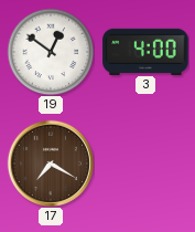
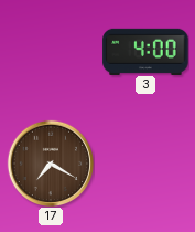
19: 12:51 -> none
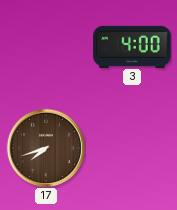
17: 7:20 -> 7:42
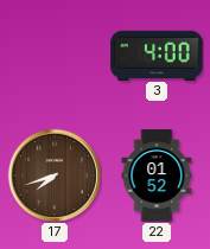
22: none -> 01:52
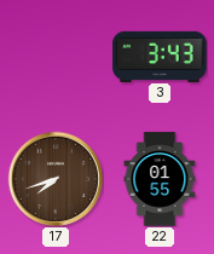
3: 4:00 -> 3:43
22: 01:52 -> 01:55
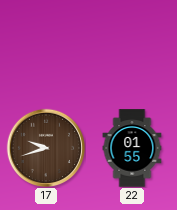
3: 3:43 -> none
17: 7:42 -> 9:42
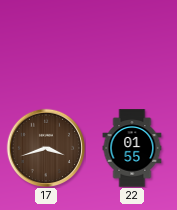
17: 9:42 -> 3:42
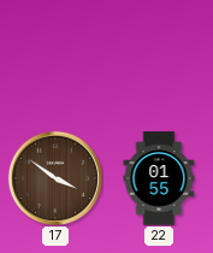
17: 3:42 -> 3:51
